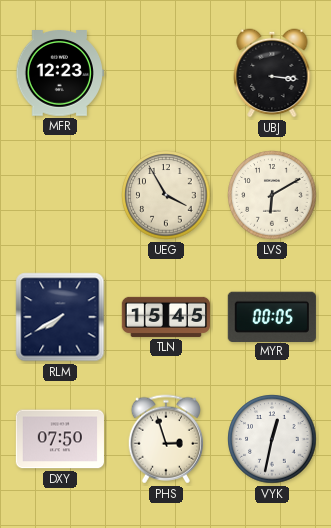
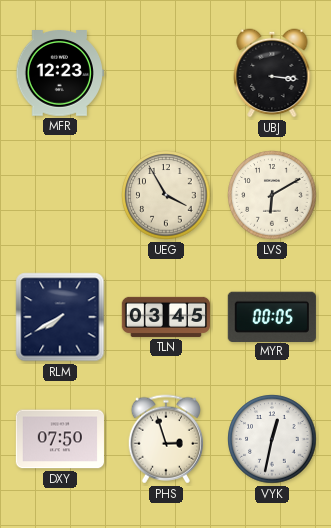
TLN: 15:45 -> 03:45
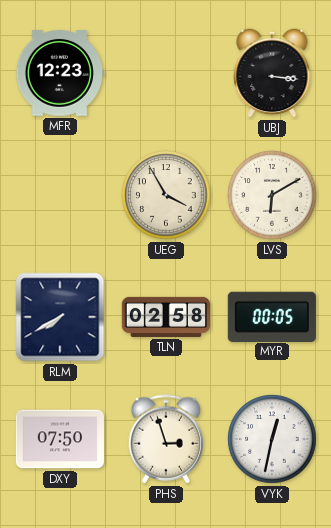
TLN: 03:45 -> 02:58
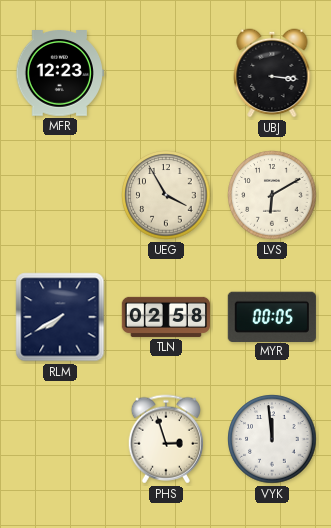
DXY: 07:50 -> none
VYK: 12:32 -> 11:59
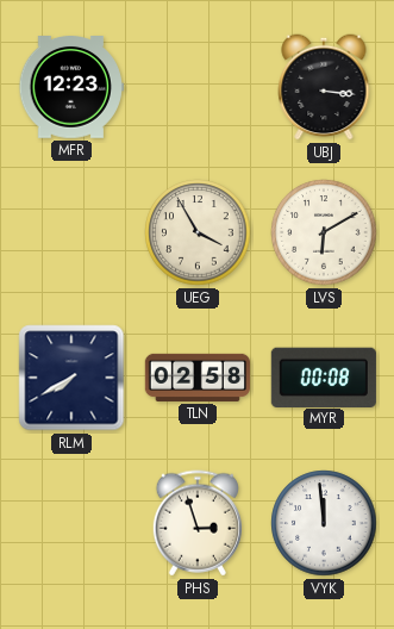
MYR: 00:05 -> 00:08
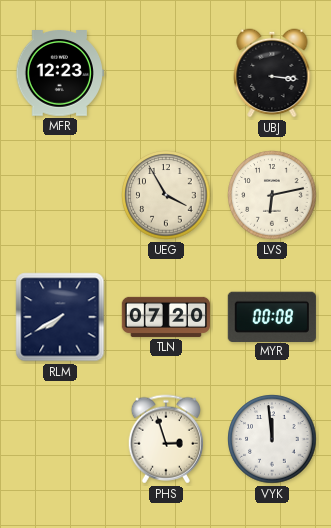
LVS: 6:10 -> 6:13
TLN: 02:58 -> 07:20
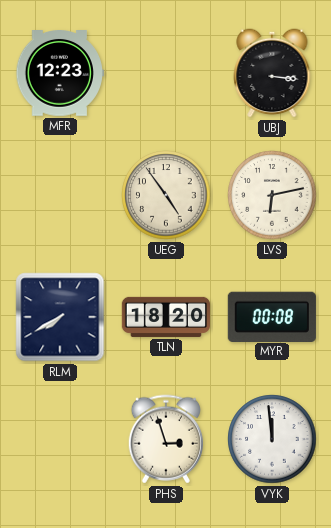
UEG: 3:55 -> 4:54
TLN: 07:20 -> 18:20
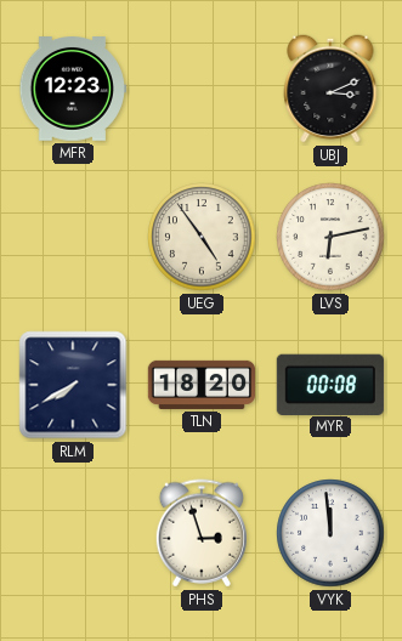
UBJ: 3:16 -> 3:11
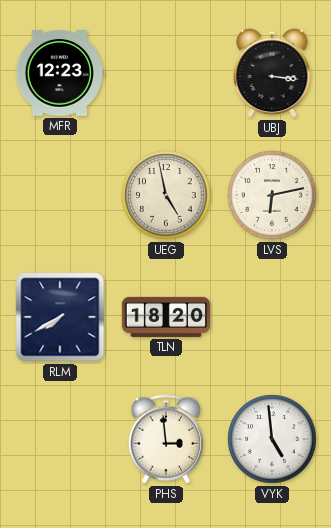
UBJ: 3:11 -> 3:16
UEG: 4:54 -> 4:58
MYR: 00:08 -> none
PHS: 2:57 -> 2:59
VYK: 11:59 -> 4:59
